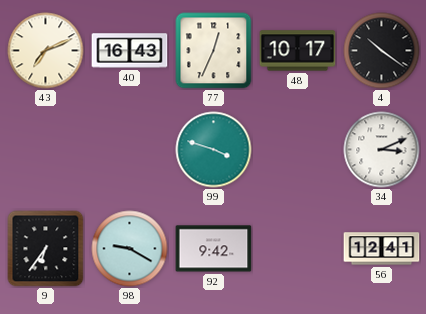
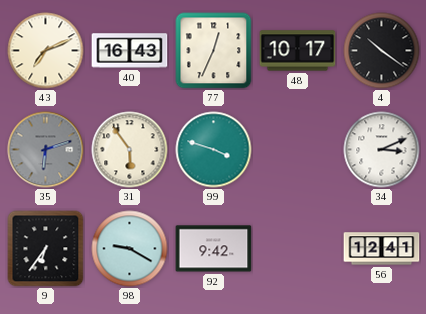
35: none -> 6:12
31: none -> 5:54
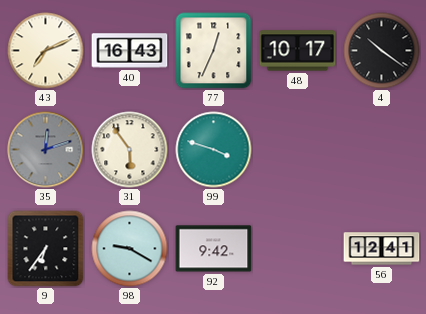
35: 6:12 -> 12:12
34: 3:11 -> none
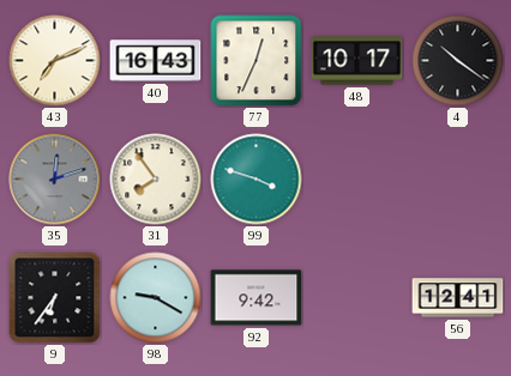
31: 5:54 -> 7:54
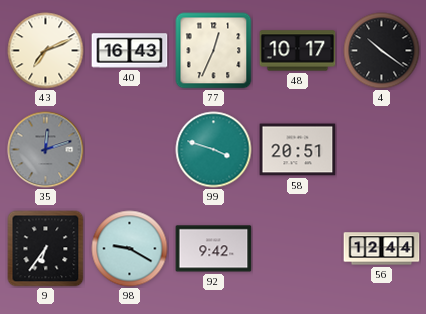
31: 7:54 -> none
58: none -> 20:51
56: 12:41 -> 12:44
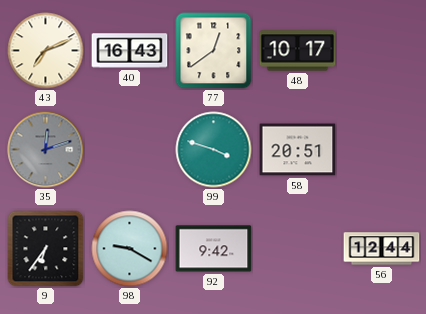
77: 12:34 -> 12:39
4: 10:21 -> none
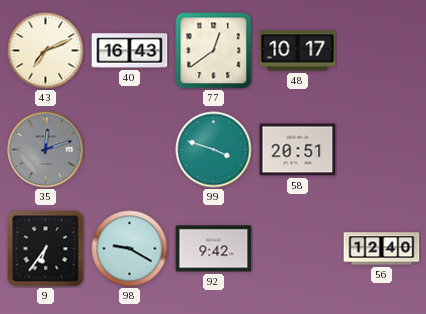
56: 12:44 -> 12:40
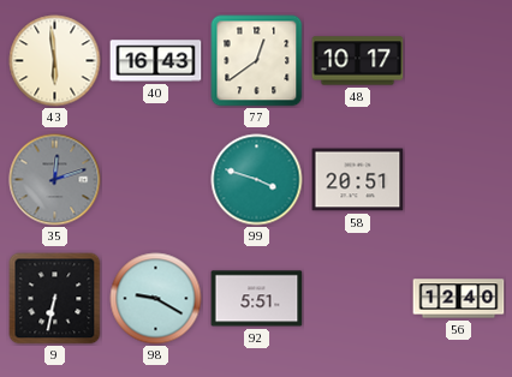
43: 7:11 -> 5:59
9: 6:36 -> 6:32
92: 9:42 -> 5:51
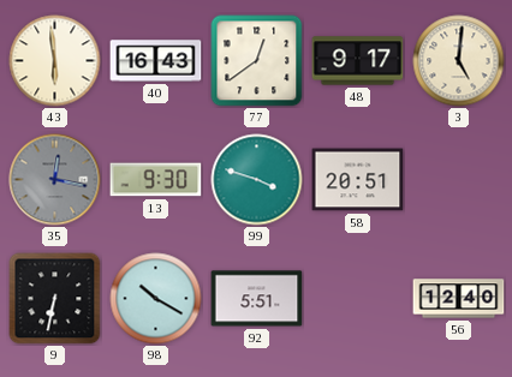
48: 10:17 -> 9:17
3: none -> 5:01
35: 12:12 -> 12:17
13: none -> 9:30
98: 9:20 -> 10:20
